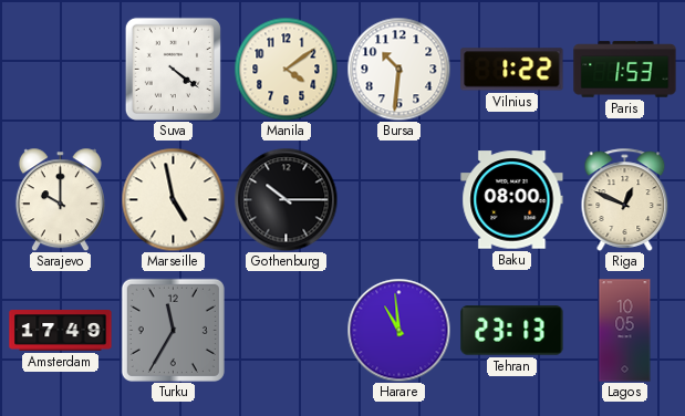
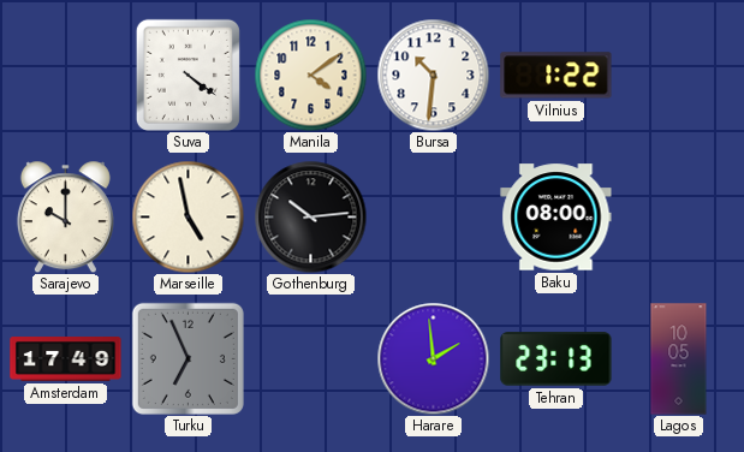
Paris: 1:53 -> none
Gothenburg: 10:15 -> 10:14
Riga: 12:49 -> none
Turku: 11:35 -> 6:56
Harare: 10:59 -> 1:59
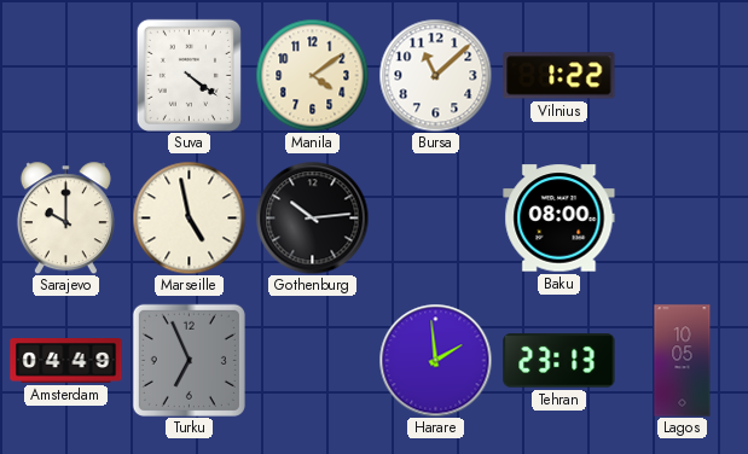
Bursa: 10:31 -> 11:08
Amsterdam: 17:49 -> 04:49
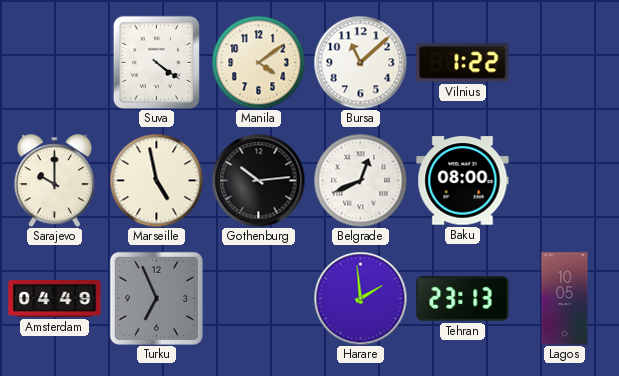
Belgrade: none -> 12:41
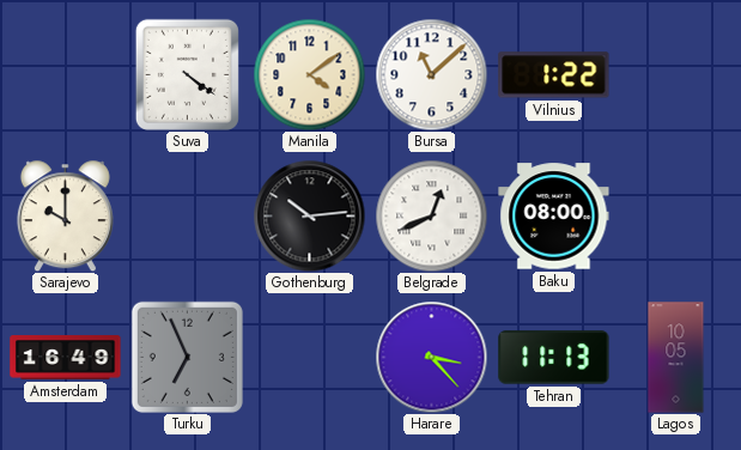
Marseille: 4:58 -> none
Amsterdam: 04:49 -> 16:49
Harare: 1:59 -> 3:23
Tehran: 23:13 -> 11:13
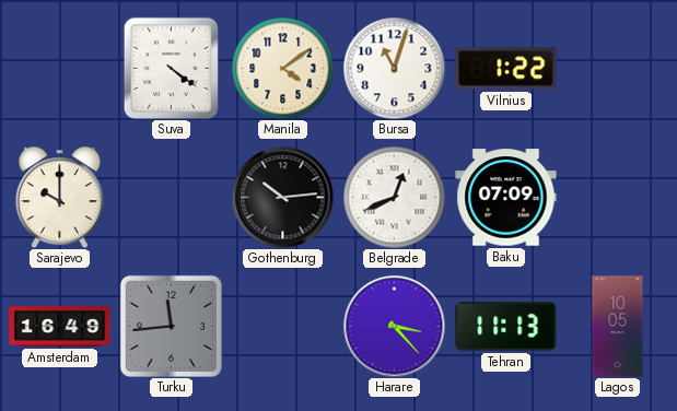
Bursa: 11:08 -> 11:03
Baku: 08:00 -> 07:09
Turku: 6:56 -> 11:44
